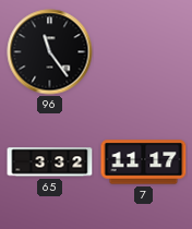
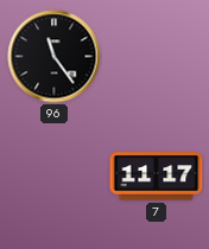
65: 3:32 -> none
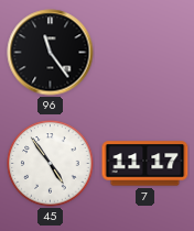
45: none -> 4:54
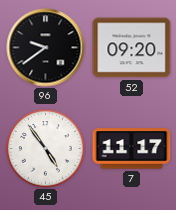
96: 11:24 -> 9:39
52: none -> 09:20
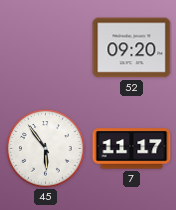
96: 9:39 -> none
45: 4:54 -> 5:54
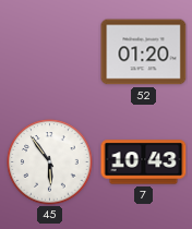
52: 09:20 -> 01:20
7: 11:17 -> 10:43
